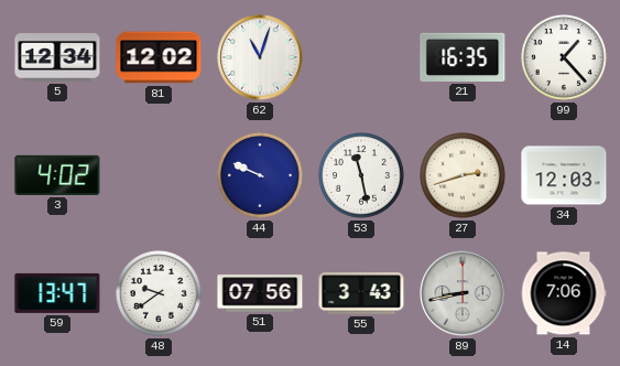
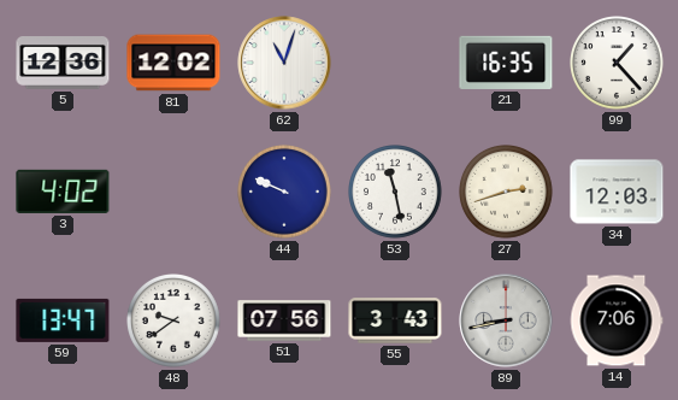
5: 12:34 -> 12:36
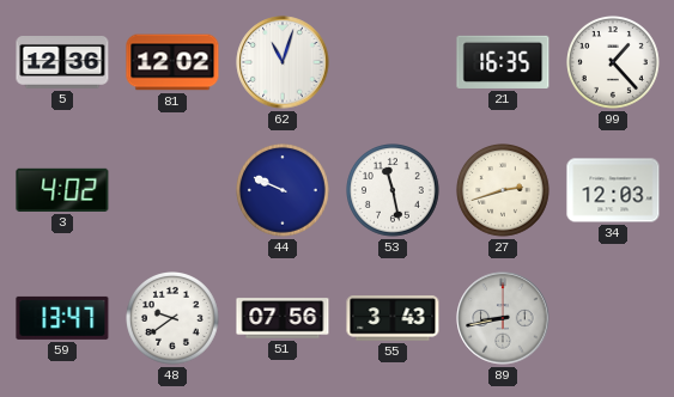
14: 7:06 -> none
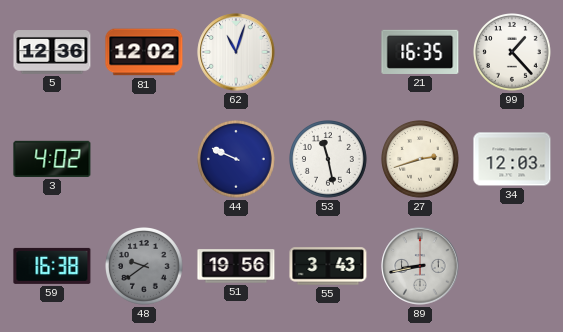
59: 13:47 -> 16:38
48 dial: white -> grey
51: 07:56 -> 19:56
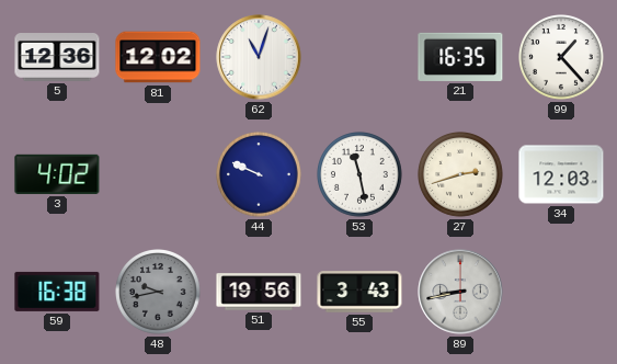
48: 9:39 -> 9:43
